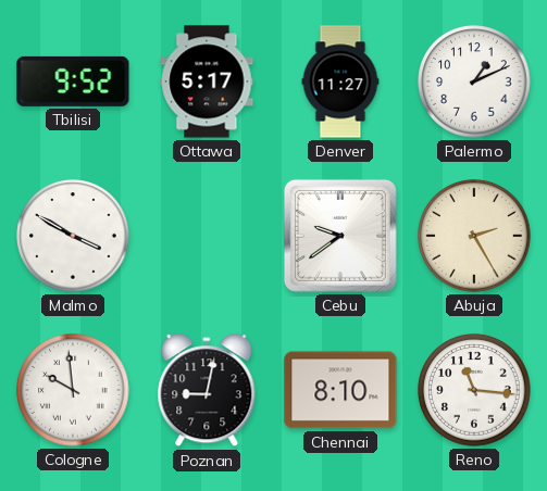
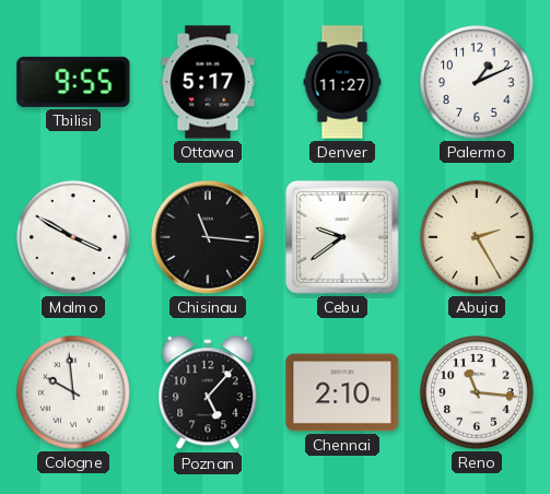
Tbilisi: 9:52 -> 9:55
Chisinau: none -> 11:16
Poznan: 9:02 -> 5:07
Chennai: 8:10 -> 2:10
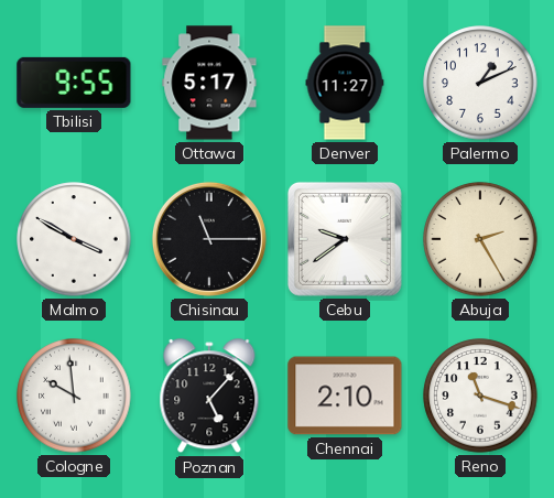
Chisinau: 11:16 -> 11:15
Reno: 11:16 -> 11:18
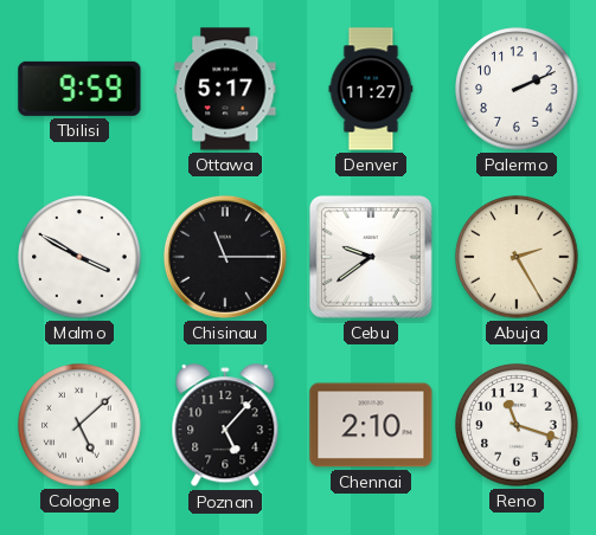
Tbilisi: 9:55 -> 9:59
Palermo: 1:11 -> 2:11
Cologne: 9:59 -> 5:08
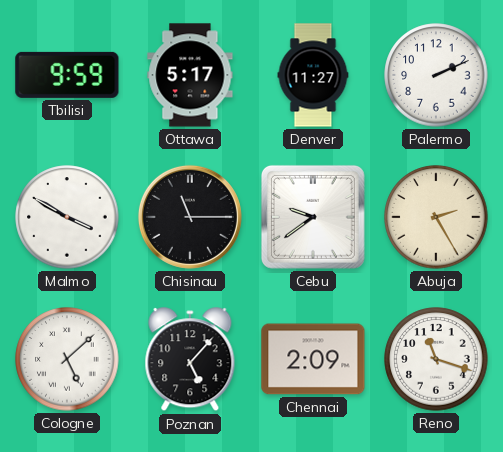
Chennai: 2:10 -> 2:09
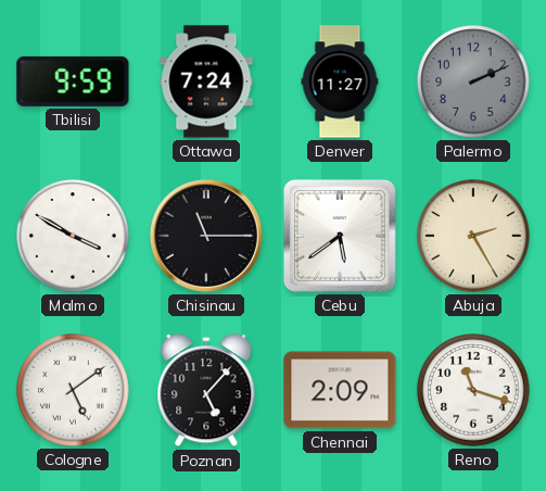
Ottawa: 5:17 -> 7:24
Palermo dial: white -> grey
Cebu: 9:39 -> 5:39
Cologne: 5:08 -> 5:09
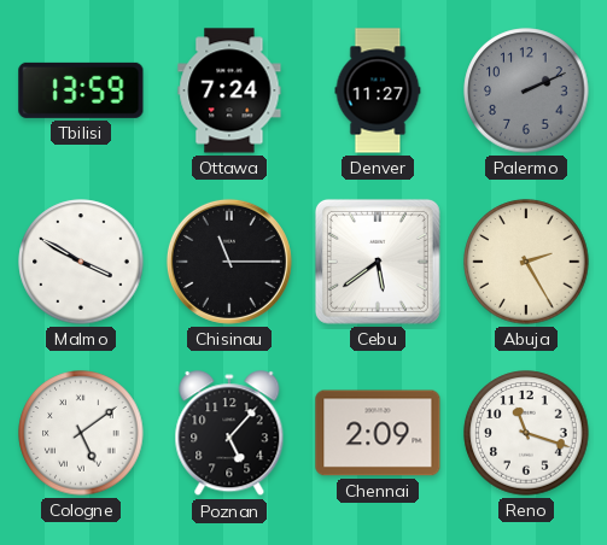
Tbilisi: 9:59 -> 13:59
